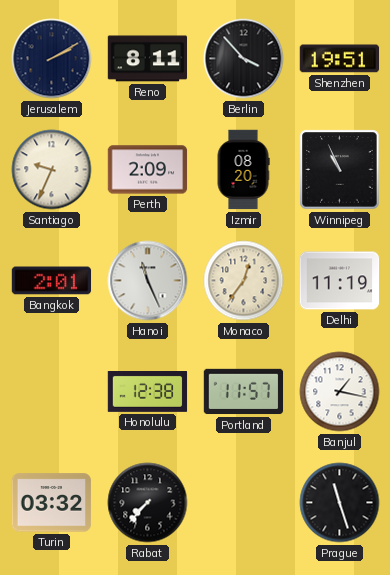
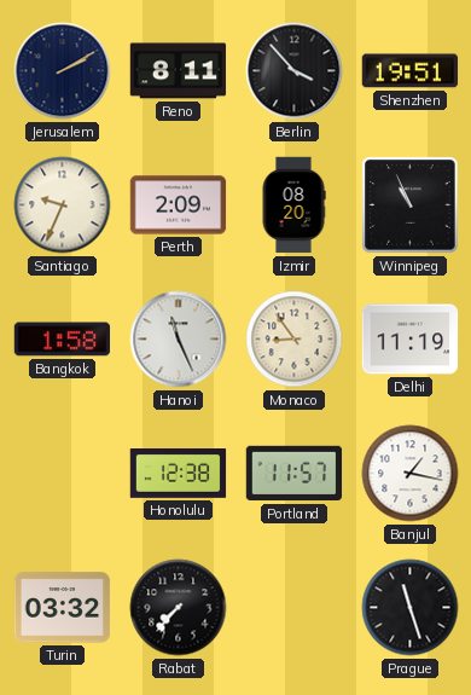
Bangkok: 2:01 -> 1:58
Monaco: 12:36 -> 8:54
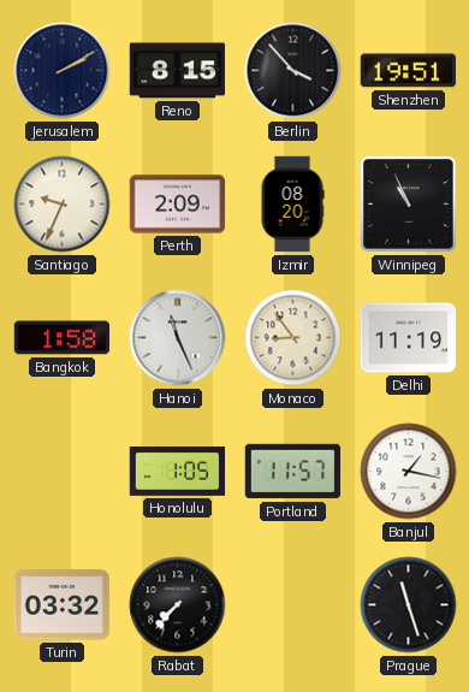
Reno: 8:11 -> 8:15
Honolulu: 12:38 -> 1:05
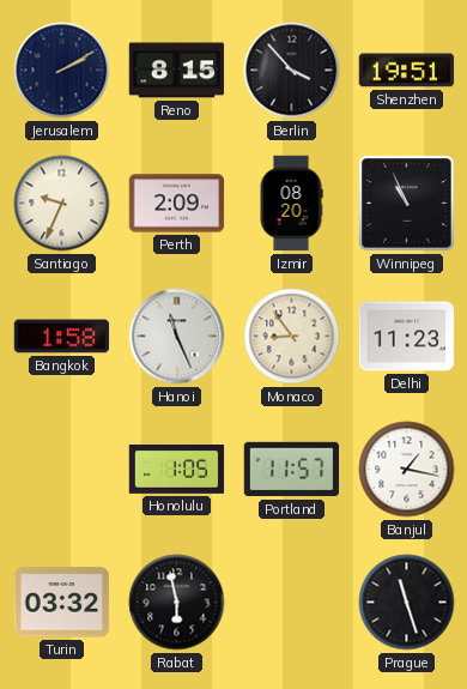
Delhi: 11:19 -> 11:23
Rabat: 7:37 -> 5:58
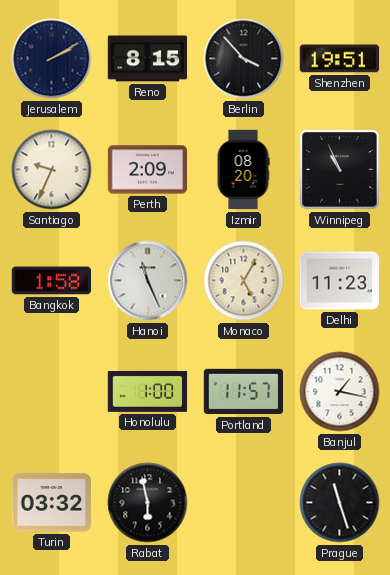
Monaco: 8:54 -> 5:05
Honolulu: 1:05 -> 1:00
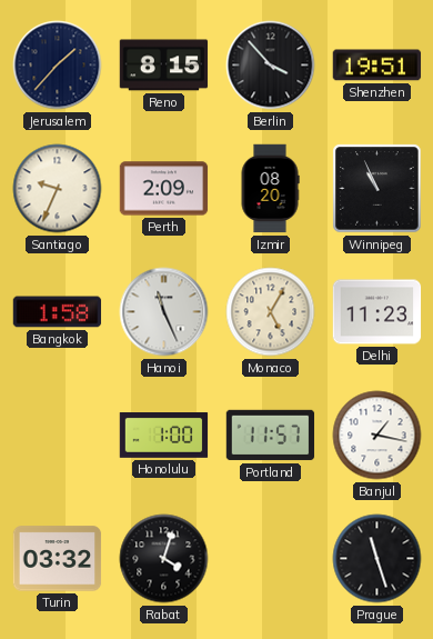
Jerusalem: 2:10 -> 1:37
Rabat: 5:58 -> 4:03
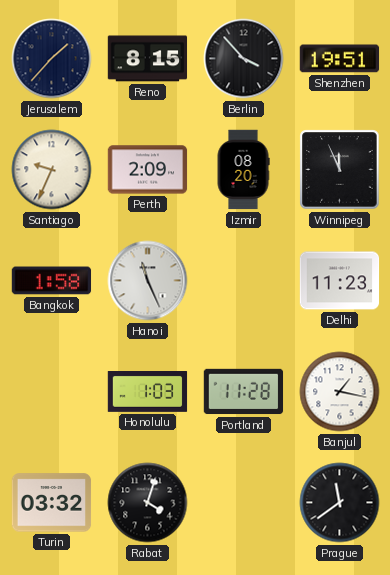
Winnipeg: 10:56 -> 11:56
Monaco: 5:05 -> none
Honolulu: 1:00 -> 1:03
Portland: 11:57 -> 11:28
Prague: 11:27 -> 11:39
